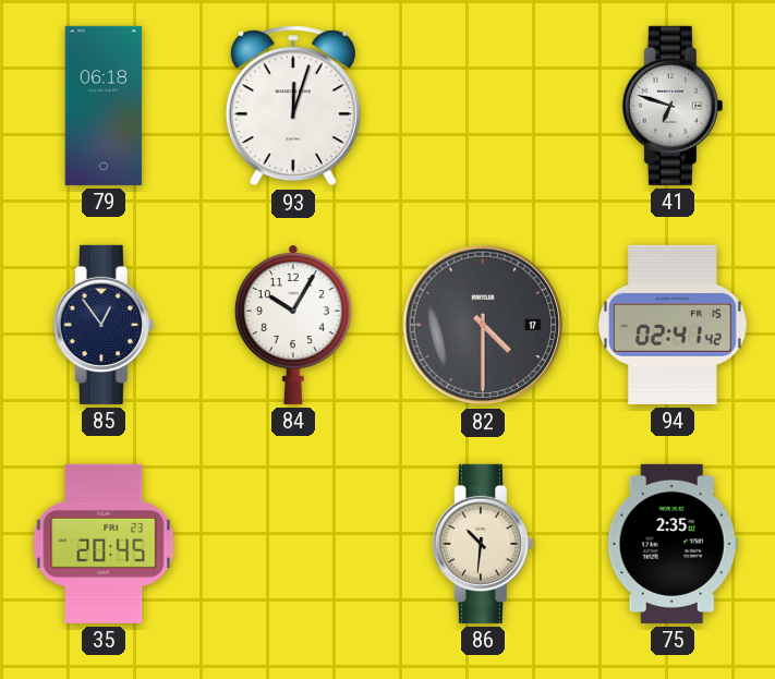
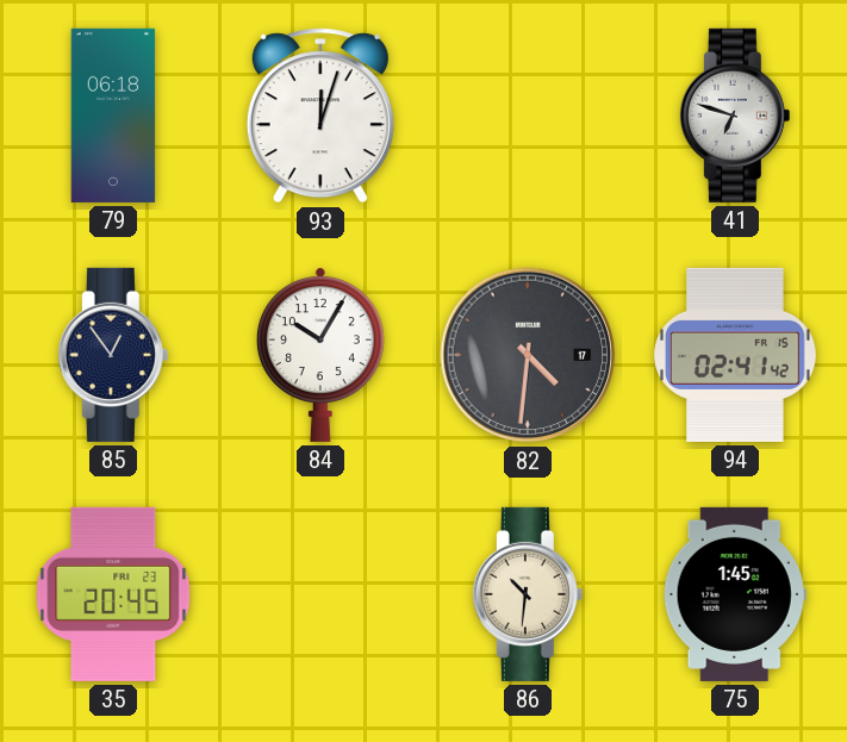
82: 4:30 -> 4:31
75: 2:35 -> 1:45
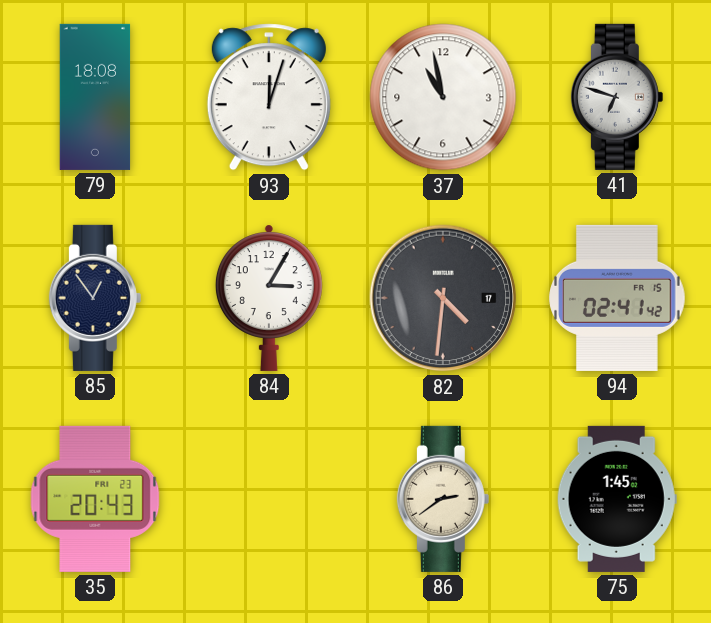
79: 06:18 -> 18:08
37: none -> 10:58
84: 10:05 -> 3:05
35: 20:45 -> 20:43
86: 10:31 -> 2:39
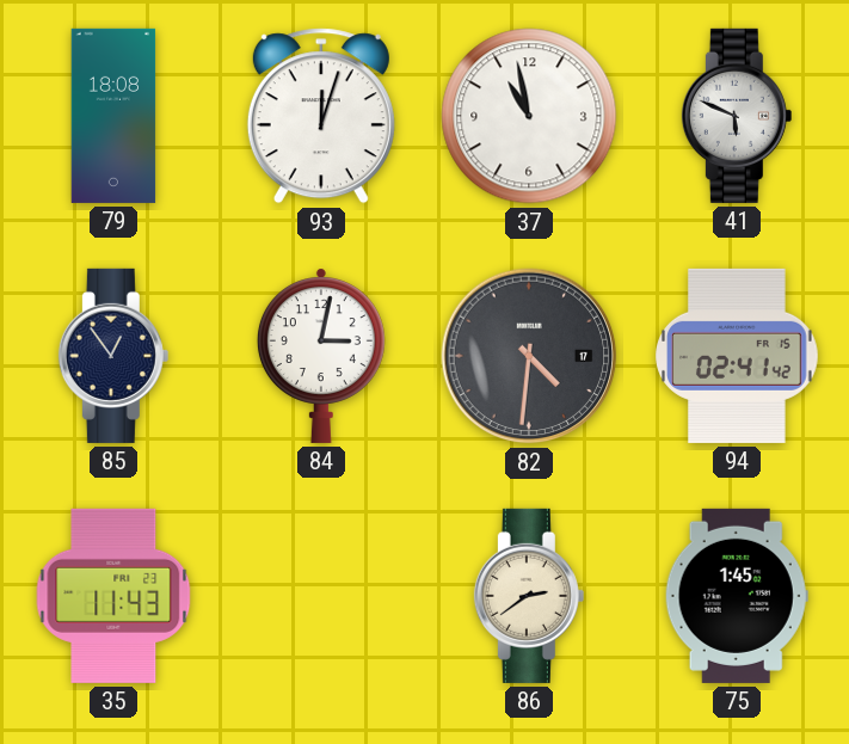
41: 6:48 -> 5:49
84: 3:05 -> 3:02
35: 20:43 -> 11:43
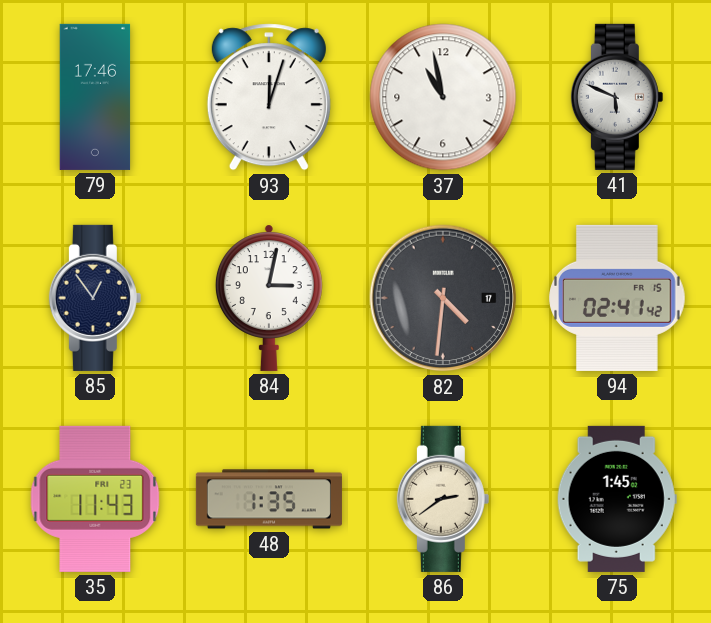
79: 18:08 -> 17:46
48: none -> 1:35
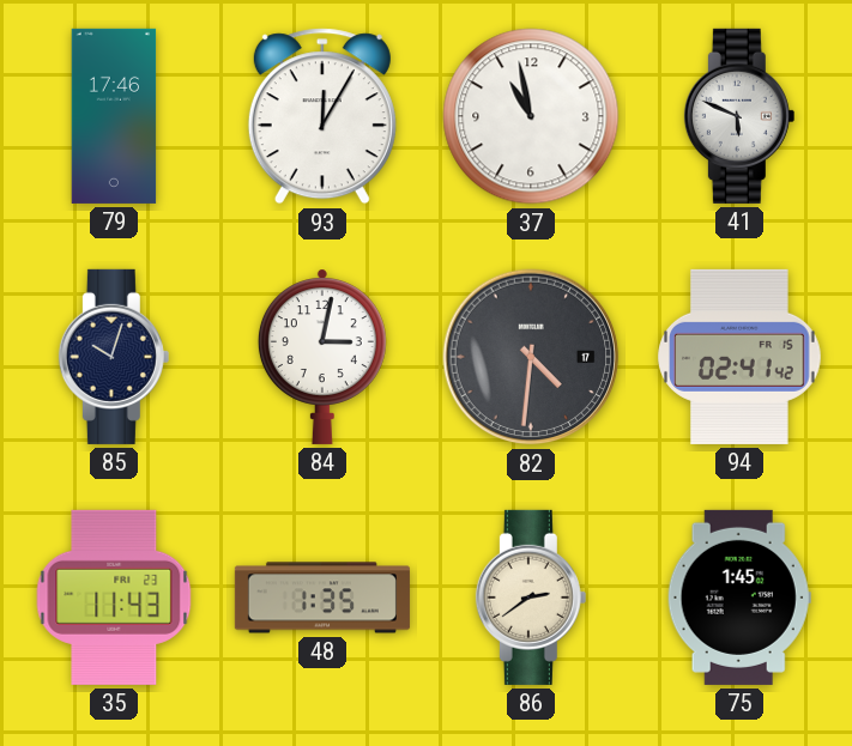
93: 12:03 -> 12:05
85: 12:54 -> 10:03
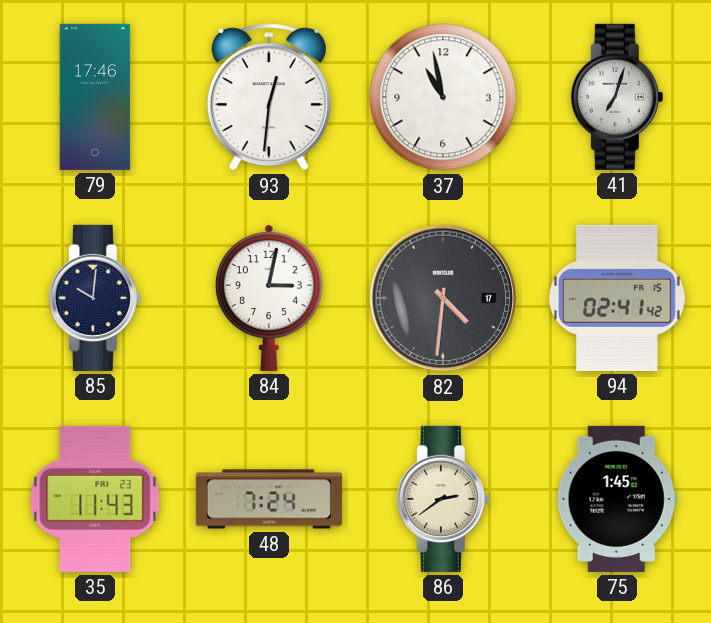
93: 12:05 -> 12:31
41: 5:49 -> 7:03
85: 10:03 -> 10:01
48: 1:35 -> 7:24
